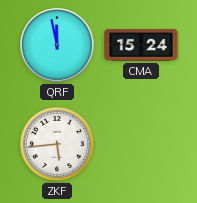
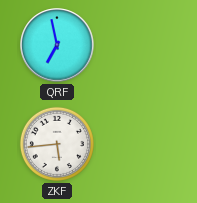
QRF: 11:58 -> 6:58
CMA: 15:24 -> none
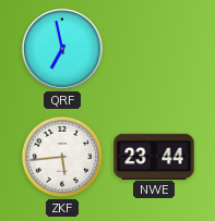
NWE: none -> 23:44
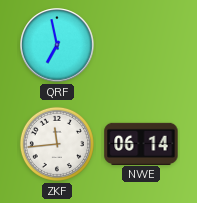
ZKF: 5:44 -> 11:44
NWE: 23:44 -> 06:14
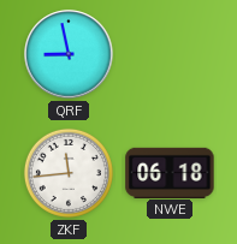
QRF: 6:58 -> 8:58
NWE: 06:14 -> 06:18
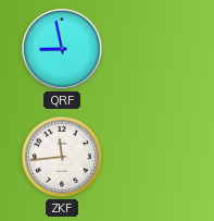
NWE: 06:18 -> none
